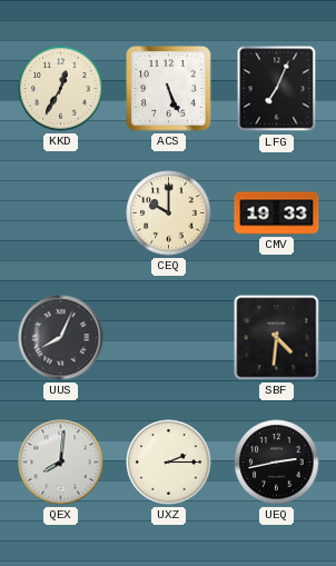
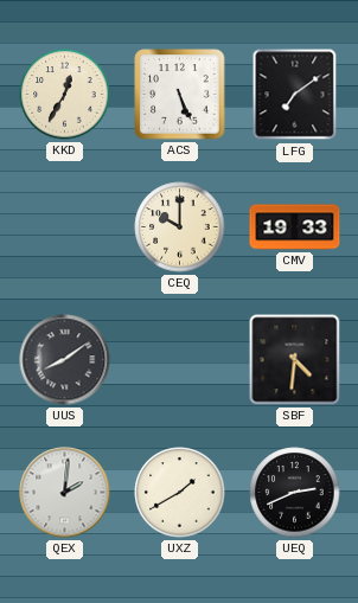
LFG: 7:04 -> 7:09
UUS: 8:04 -> 8:09
QEX: 8:01 -> 2:01
UXZ: 2:15 -> 1:40
UEQ: 2:43 -> 2:41
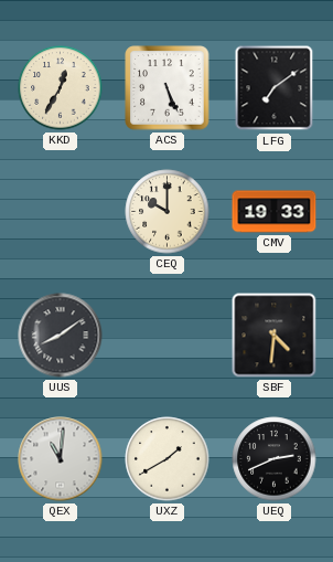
QEX: 2:01 -> 11:01
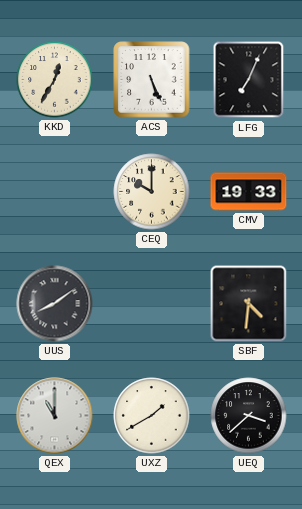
LFG: 7:09 -> 7:04
QEX: 11:01 -> 11:00
UEQ: 2:41 -> 3:38
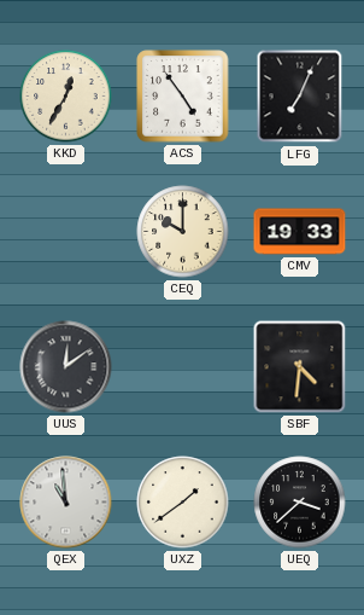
ACS: 5:26 -> 4:54
UUS: 8:09 -> 12:09
QEX: 11:00 -> 10:59
UXZ: 1:40 -> 1:39
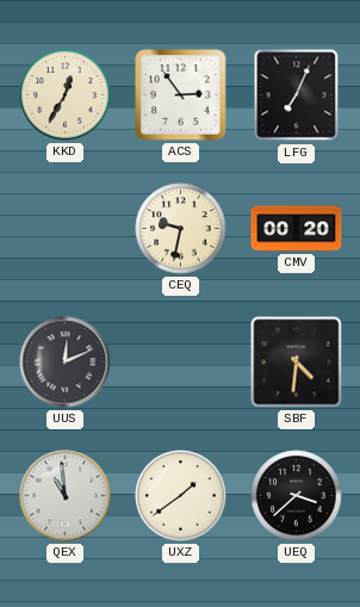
ACS: 4:54 -> 2:54
CEQ: 10:00 -> 9:32
CMV: 19:33 -> 00:20
UUS: 12:09 -> 12:11
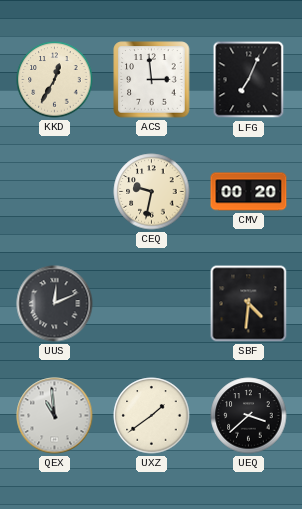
ACS: 2:54 -> 2:59
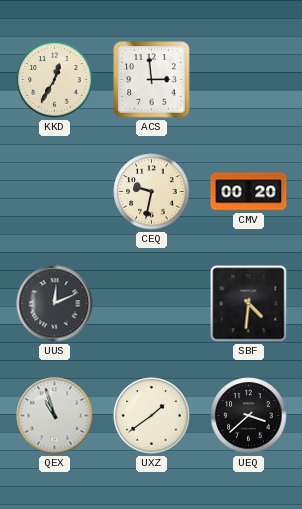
LFG: 7:04 -> none
QEX: 10:59 -> 10:57
